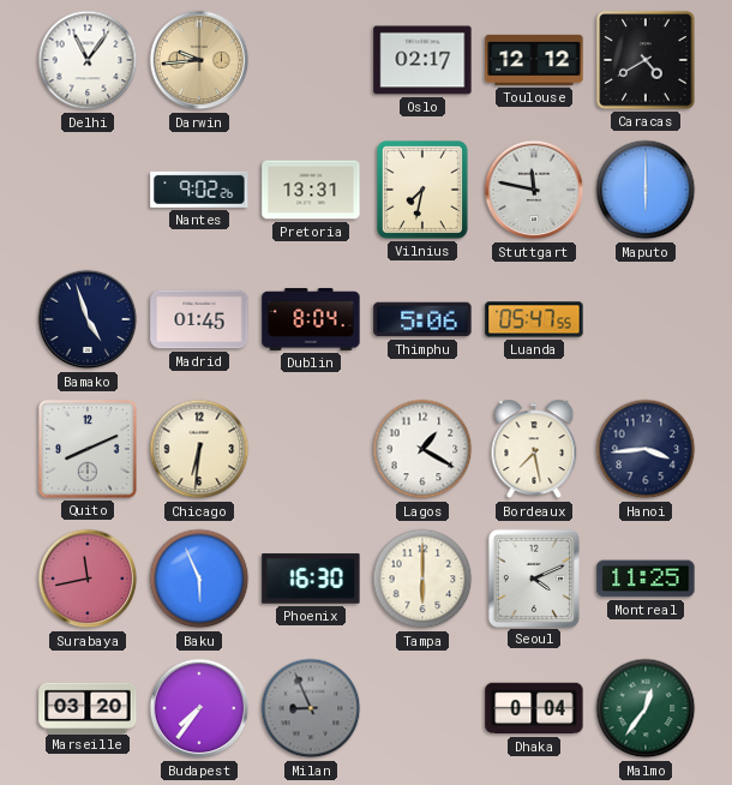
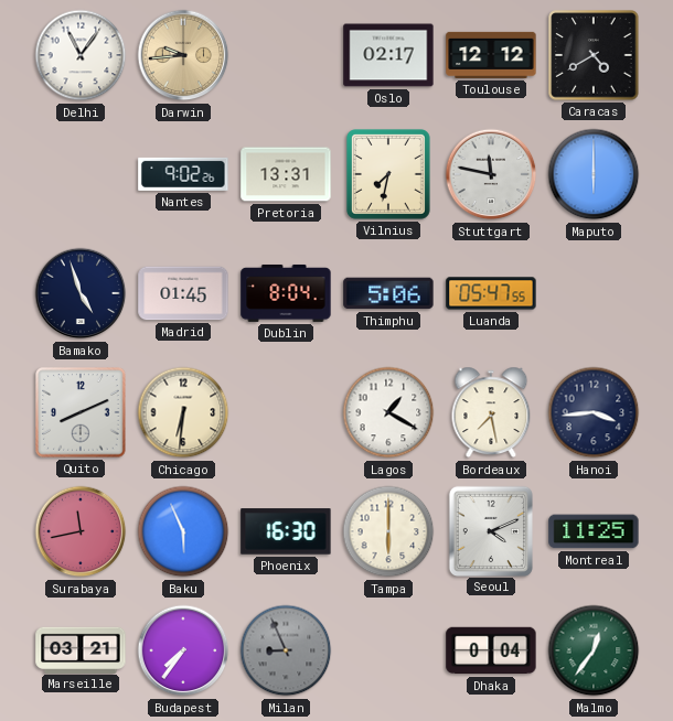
Marseille: 03:20 -> 03:21
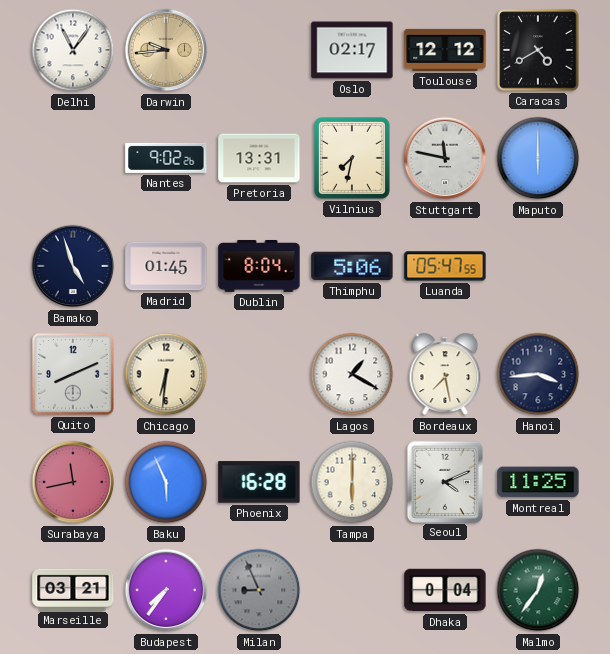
Phoenix: 16:30 -> 16:28
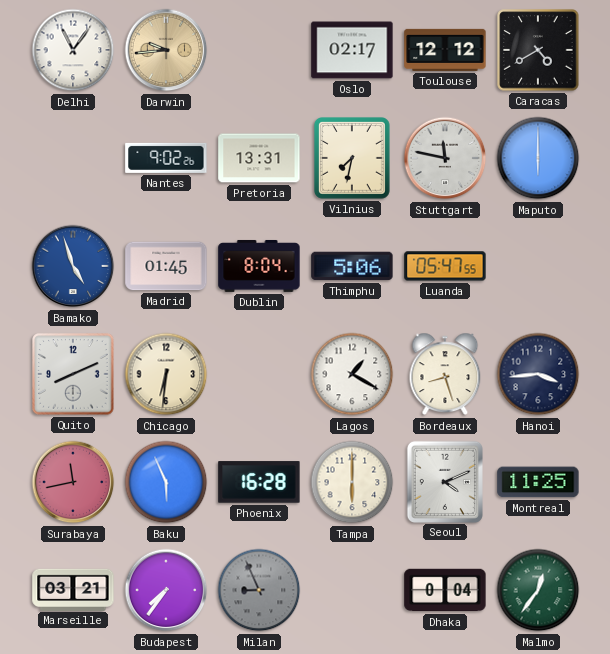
Bamako dial: navy -> blue
Bordeaux: 7:28 -> 8:27
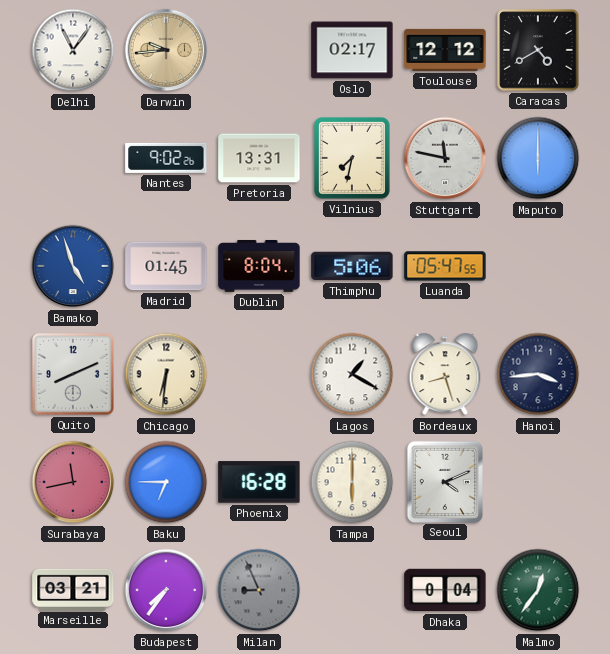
Baku: 5:56 -> 6:45
Montreal: 11:25 -> none
